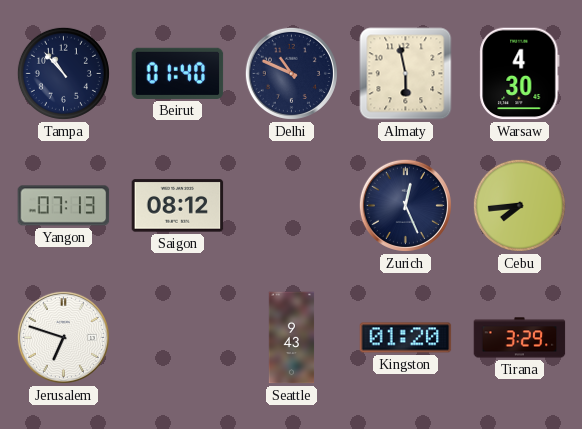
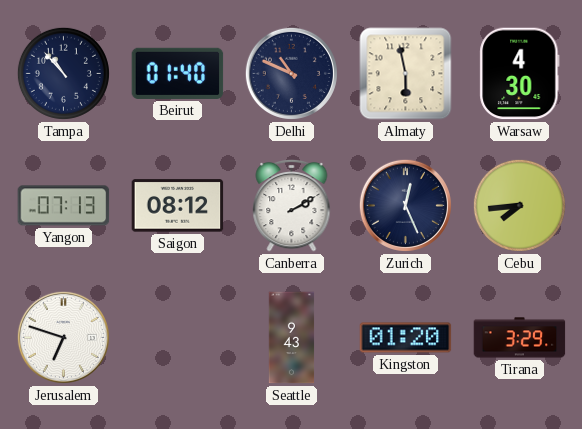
Canberra: none -> 2:10
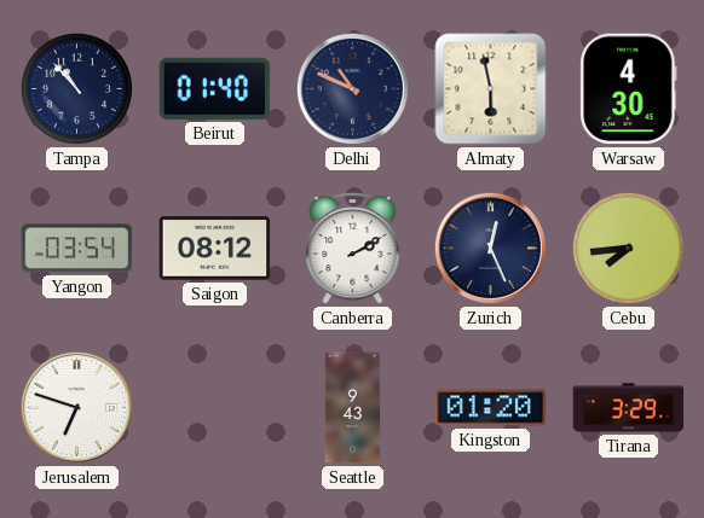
Yangon: 07:13 -> 03:54
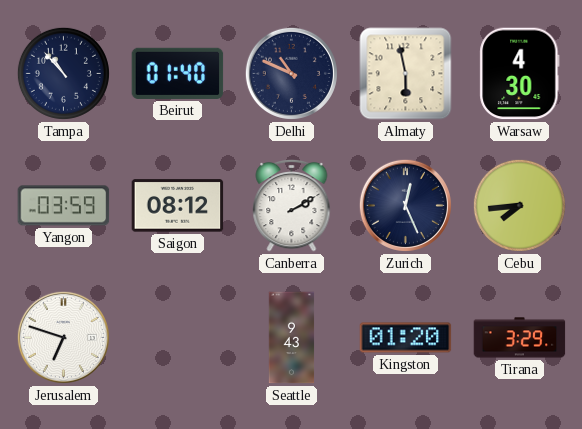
Yangon: 03:54 -> 03:59
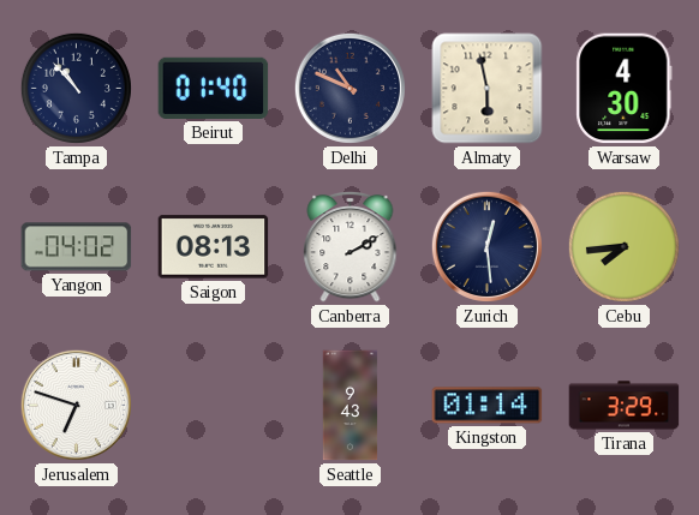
Yangon: 03:59 -> 04:02
Saigon: 08:12 -> 08:13
Zurich: 12:26 -> 12:29
Kingston: 01:20 -> 01:14
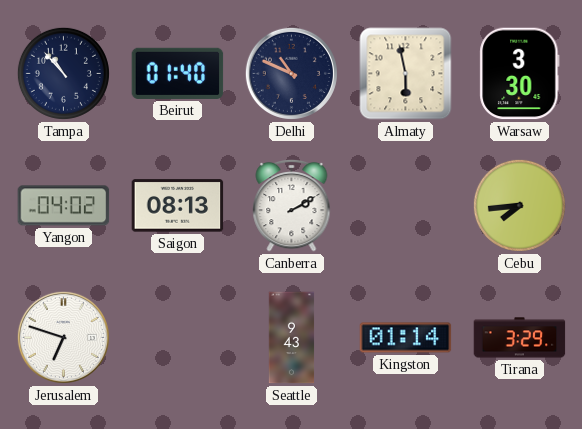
Warsaw: 4:30 -> 3:30
Zurich: 12:29 -> none
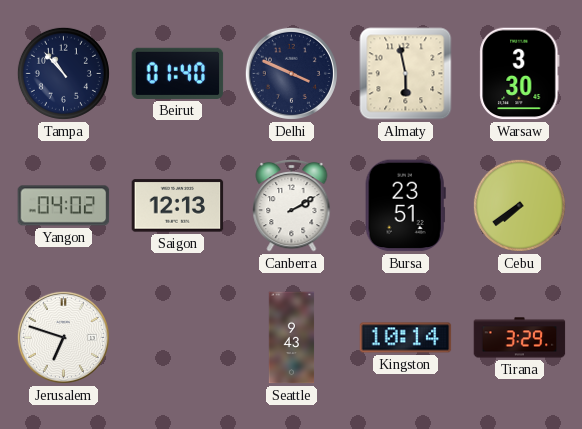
Delhi: 10:49 -> 3:49
Saigon: 08:13 -> 12:13
Bursa: none -> 23:51
Cebu: 7:44 -> 7:39
Kingston: 01:14 -> 10:14
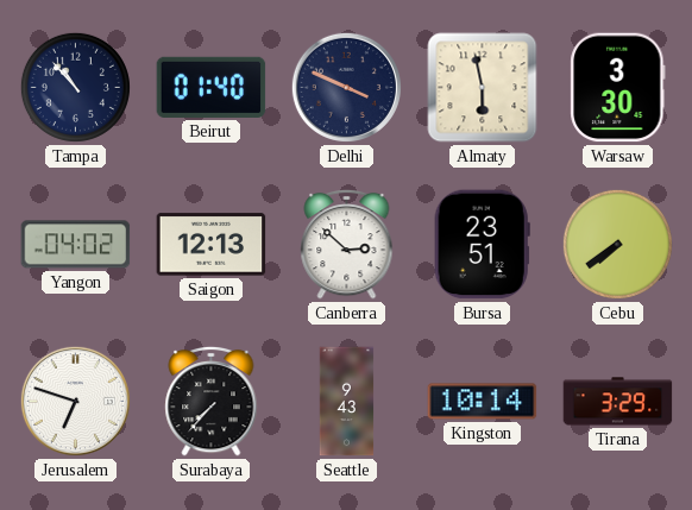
Canberra: 2:10 -> 2:52
Surabaya: none -> 7:37
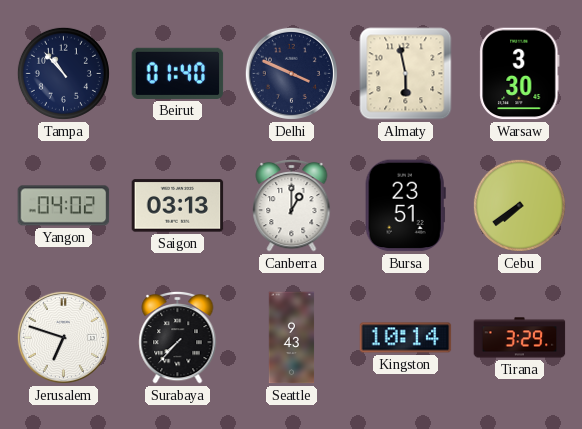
Saigon: 12:13 -> 03:13
Canberra: 2:52 -> 1:00
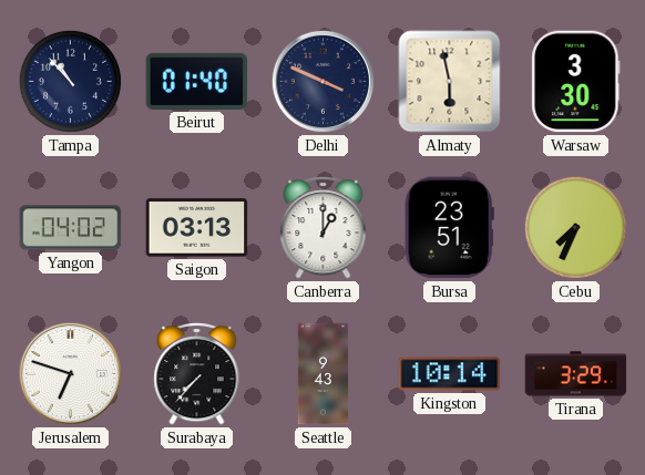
Cebu: 7:39 -> 7:34
